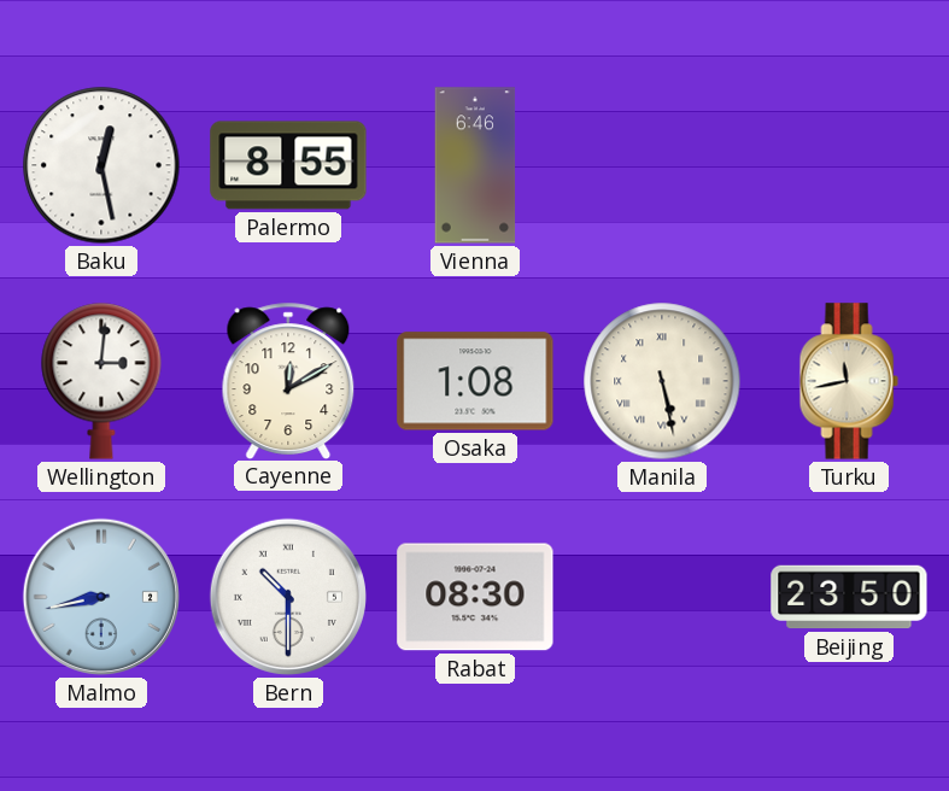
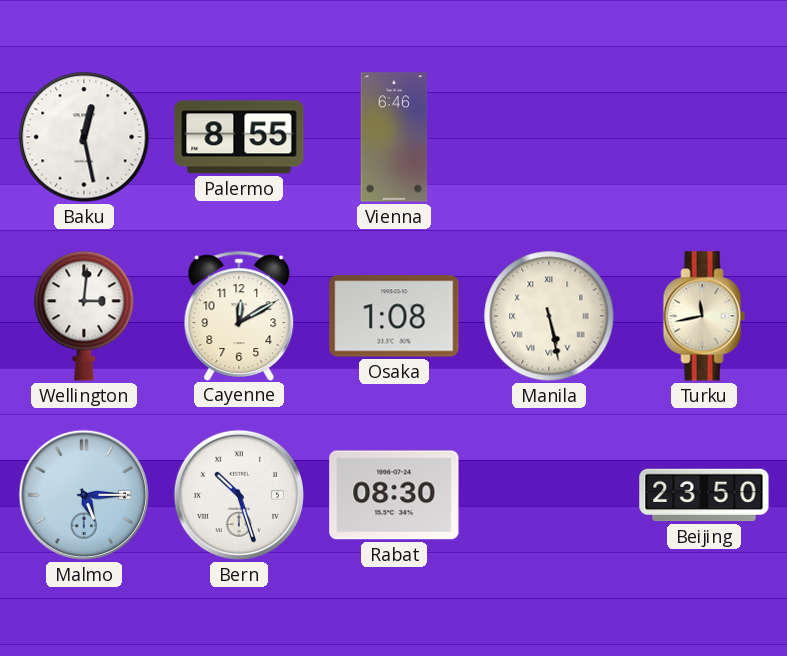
Malmo: 8:43 -> 5:15
Bern: 10:30 -> 10:27
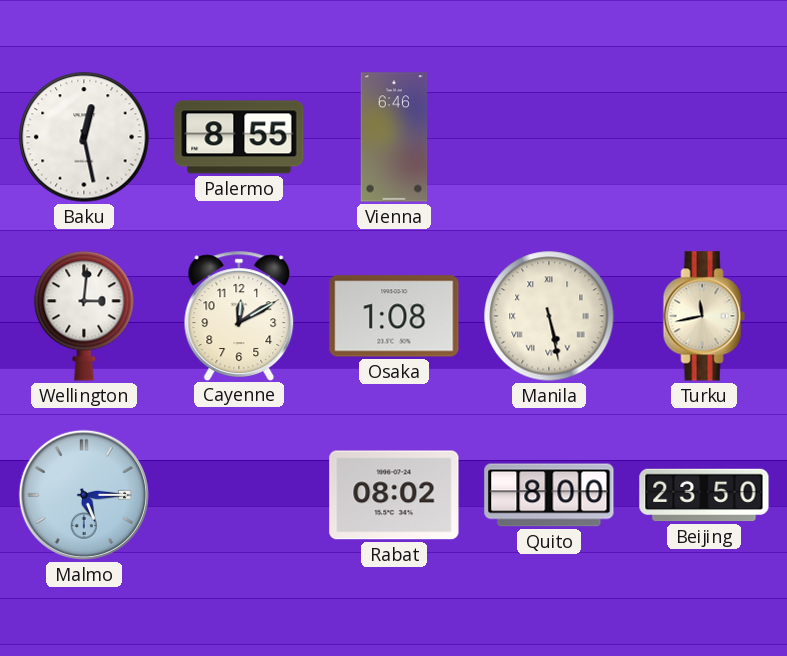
Bern: 10:27 -> none
Rabat: 08:30 -> 08:02
Quito: none -> 8:00
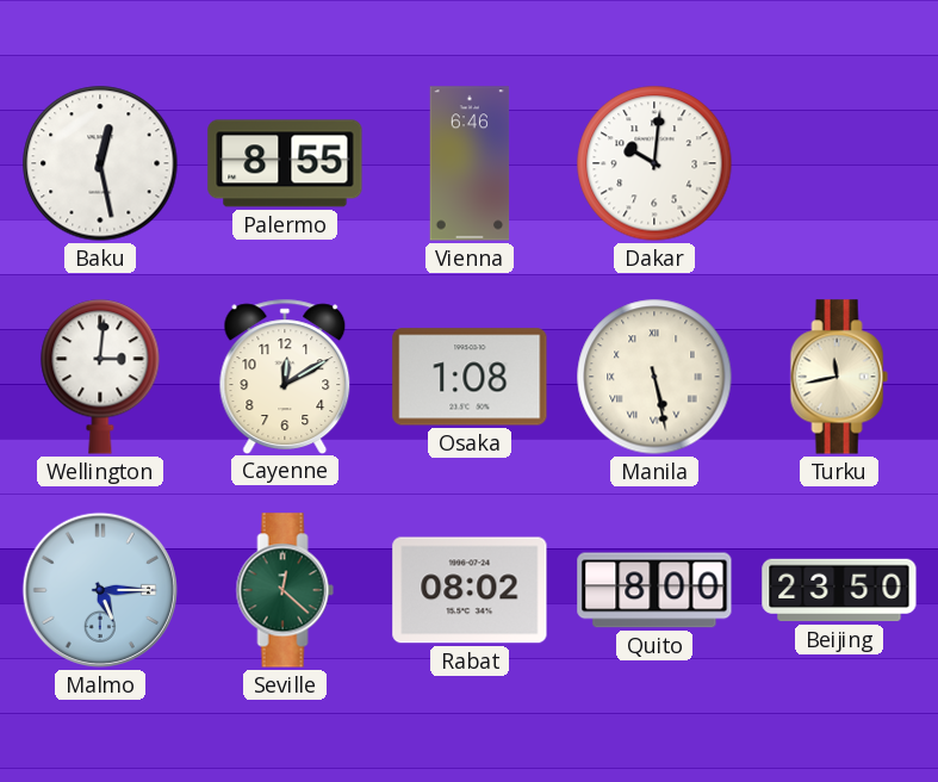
Dakar: none -> 10:01
Seville: none -> 12:22
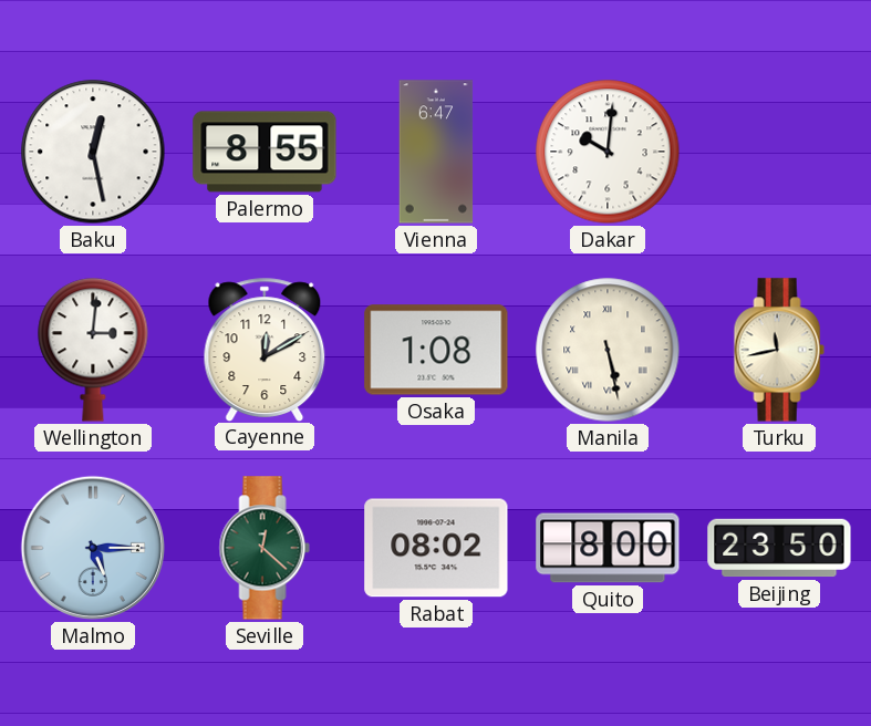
Vienna: 6:46 -> 6:47
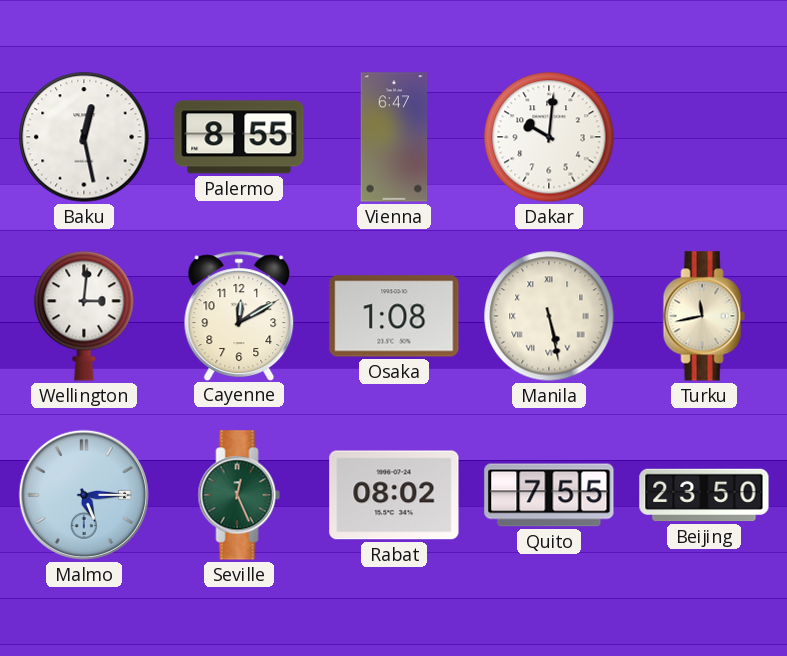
Seville: 12:22 -> 12:26
Quito: 8:00 -> 7:55
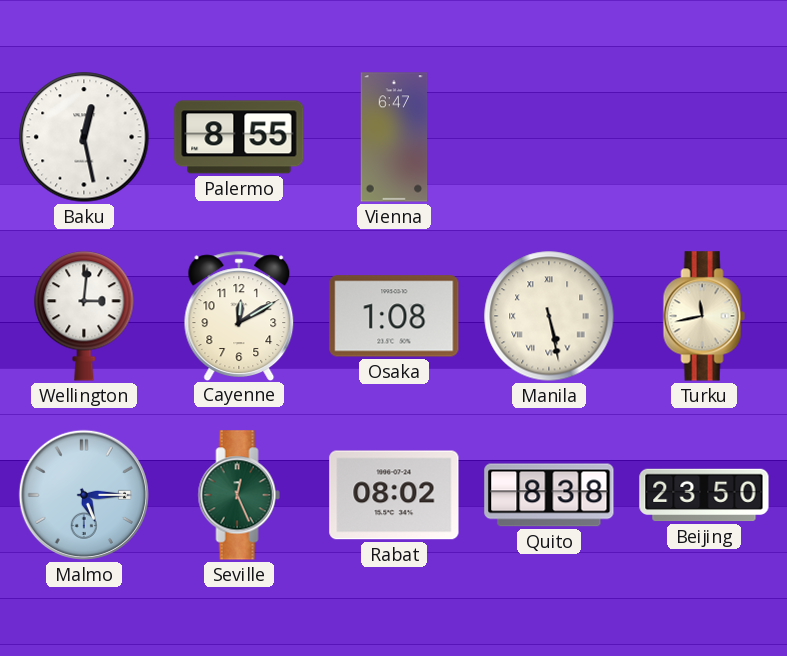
Dakar: 10:01 -> none
Quito: 7:55 -> 8:38
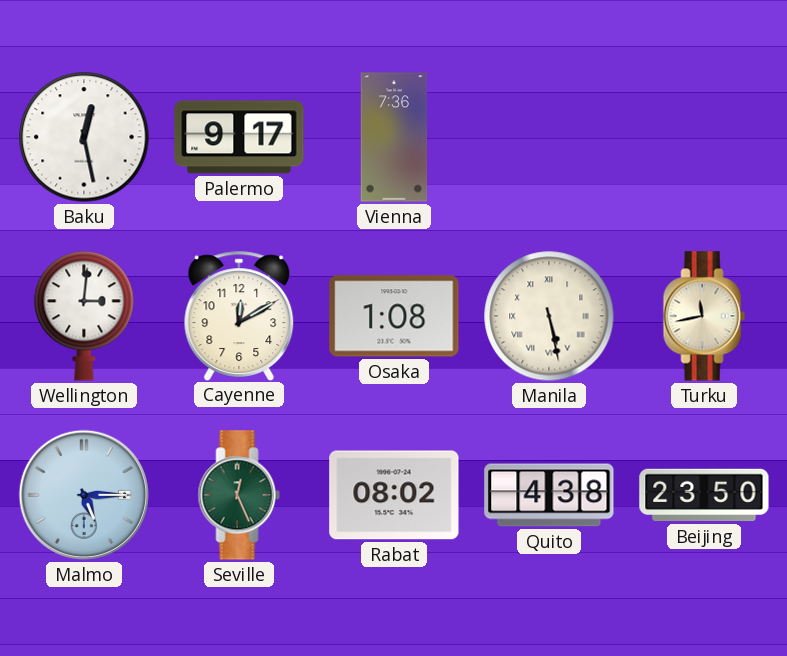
Palermo: 8:55 -> 9:17
Vienna: 6:47 -> 7:36
Quito: 8:38 -> 4:38
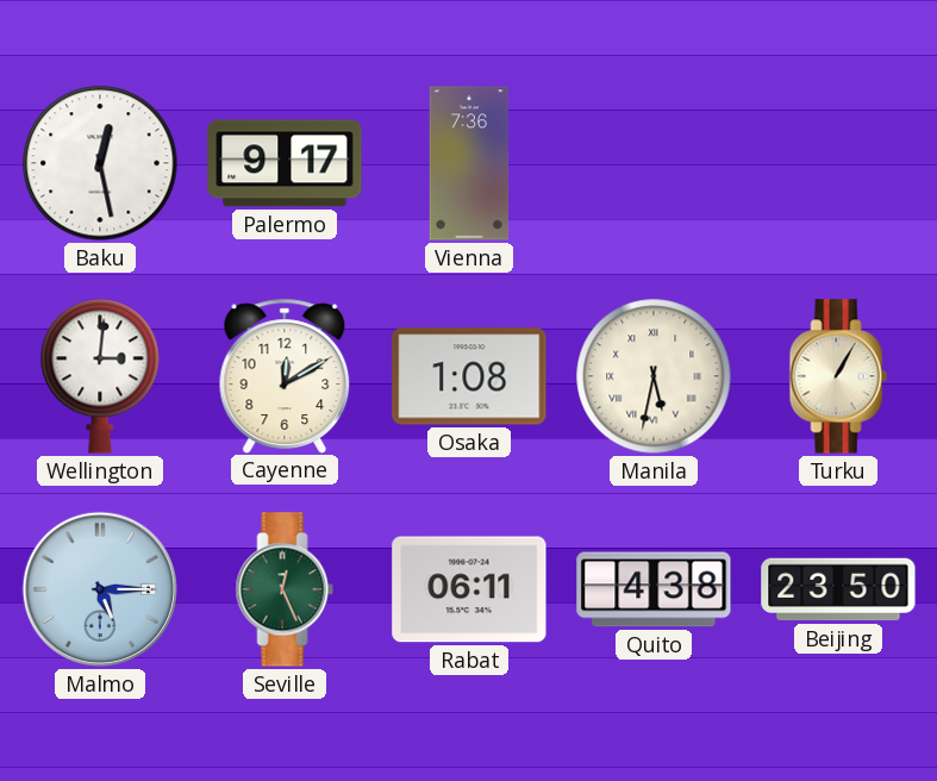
Manila: 5:28 -> 5:32
Turku: 11:43 -> 1:05
Rabat: 08:02 -> 06:11
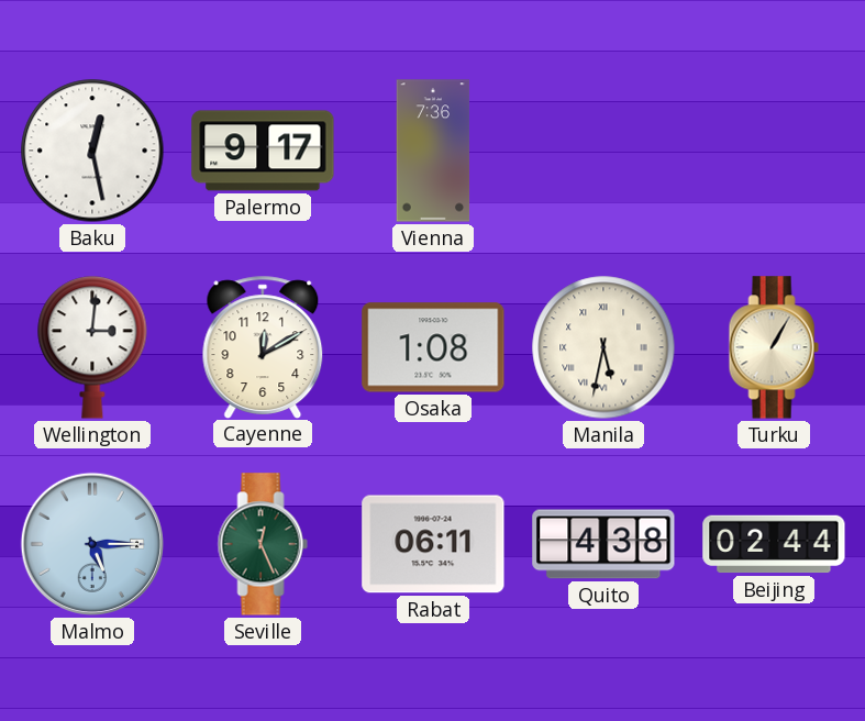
Beijing: 23:50 -> 02:44
